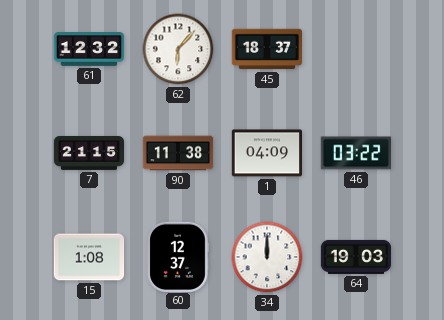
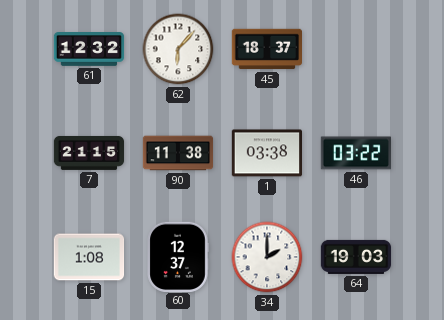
1: 04:09 -> 03:38
34: 12:00 -> 2:00
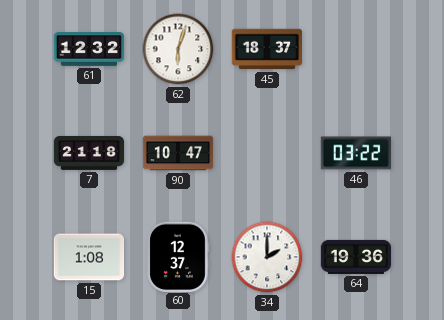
62: 6:07 -> 6:03
7: 21:15 -> 21:18
90: 11:38 -> 10:47
1: 03:38 -> none
64: 19:03 -> 19:36
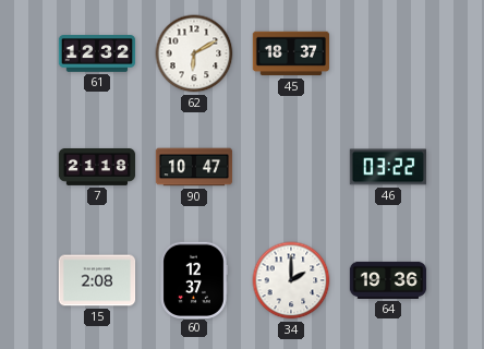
62: 6:03 -> 6:10
15: 1:08 -> 2:08
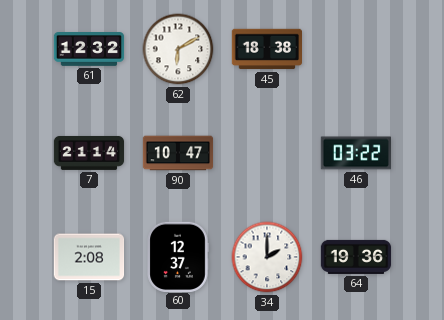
45: 18:37 -> 18:38
7: 21:18 -> 21:14
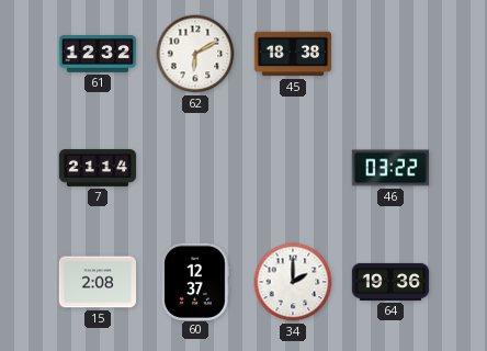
90: 10:47 -> none
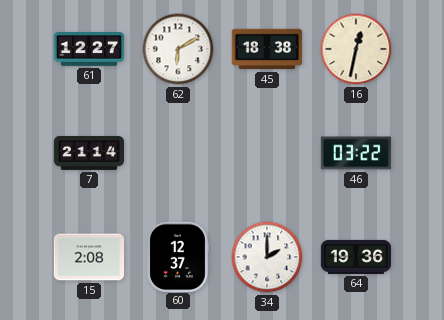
61: 12:32 -> 12:27
16: none -> 12:32
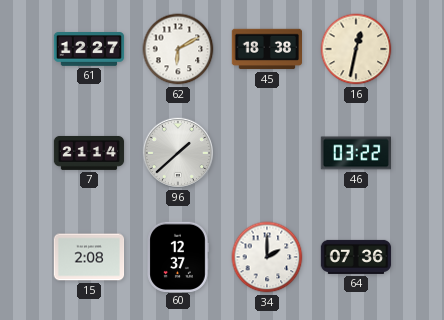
96: none -> 1:38
64: 19:36 -> 07:36
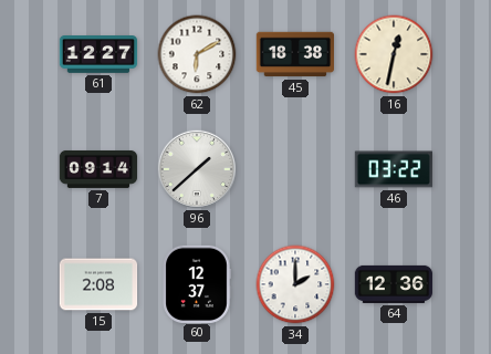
7: 21:14 -> 09:14
64: 07:36 -> 12:36
